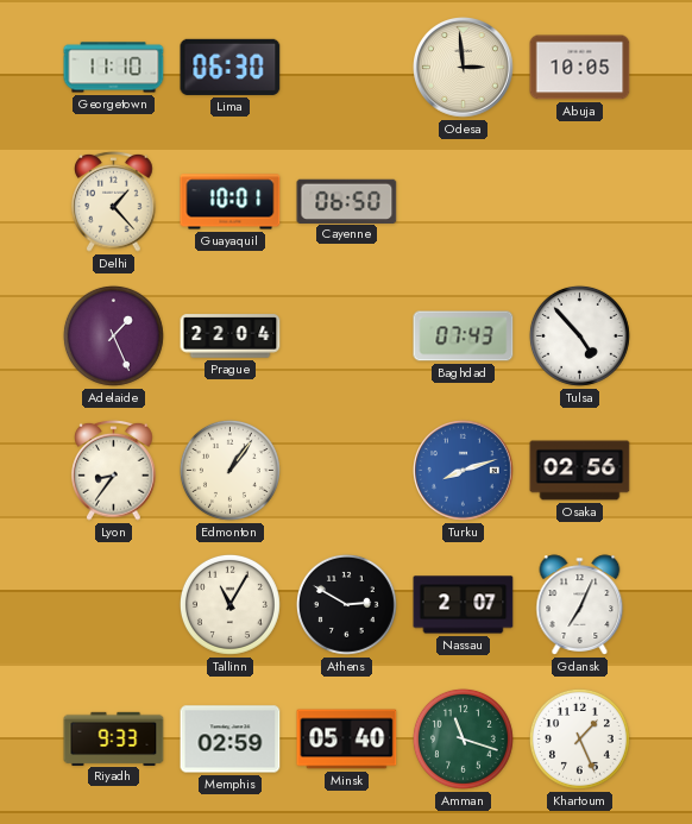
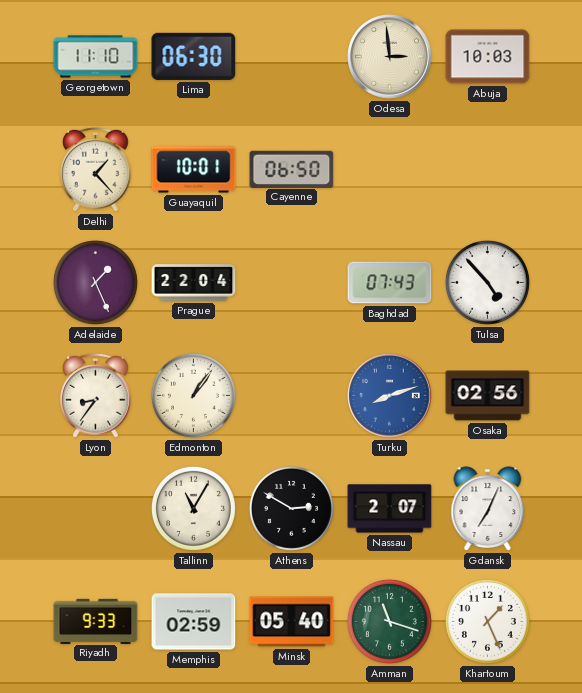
Abuja: 10:05 -> 10:03
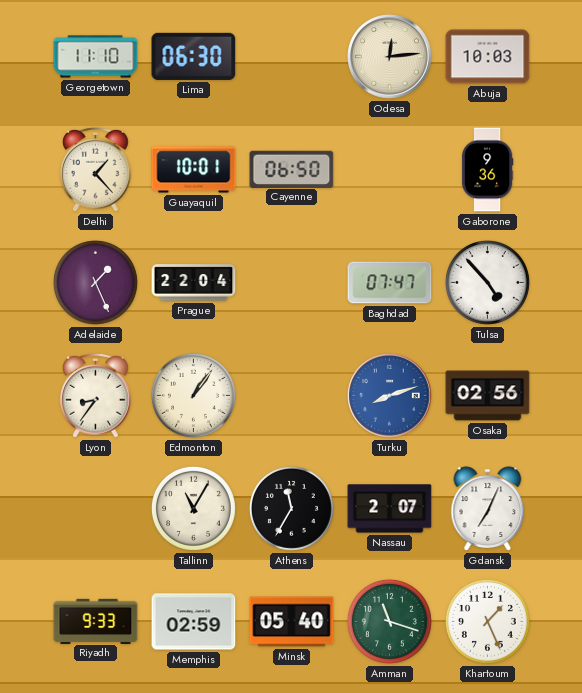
Odesa: 2:59 -> 12:14
Gaborone: none -> 9:36
Baghdad: 07:43 -> 07:47
Athens: 2:50 -> 11:35
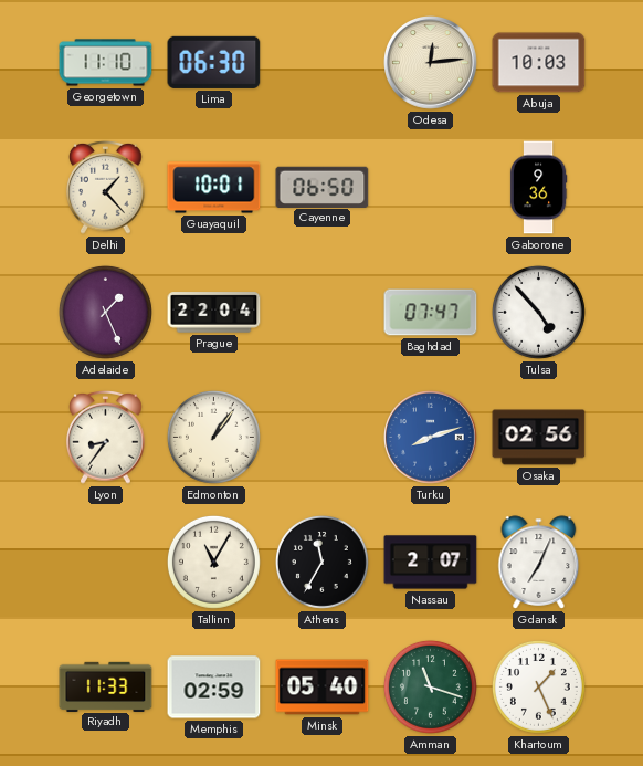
Riyadh: 9:33 -> 11:33
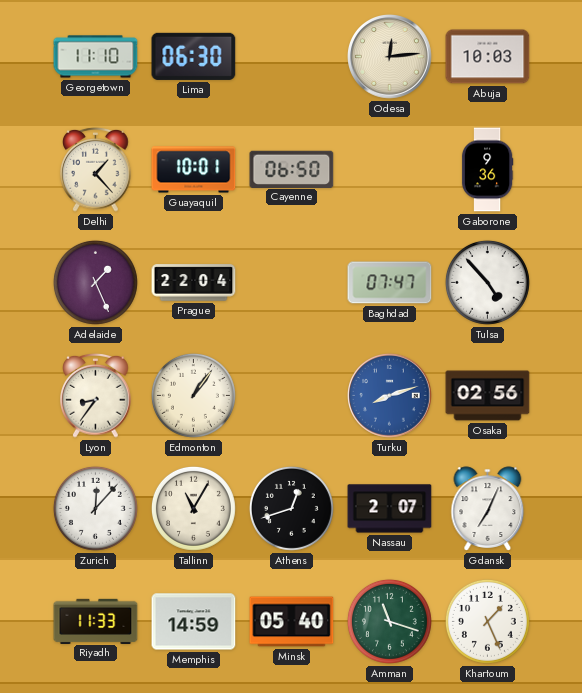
Zurich: none -> 12:07
Athens: 11:35 -> 12:42
Memphis: 02:59 -> 14:59
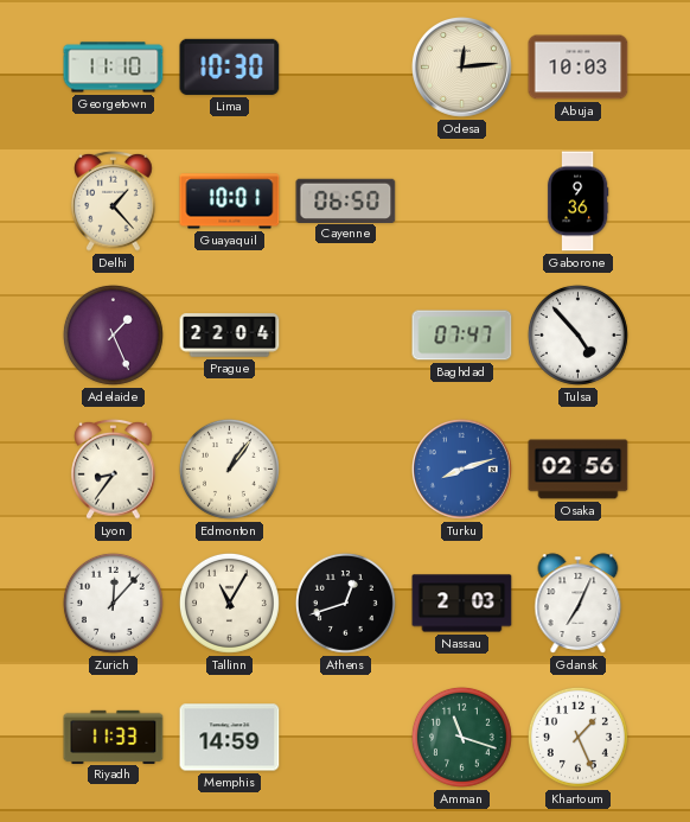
Lima: 06:30 -> 10:30
Nassau: 2:07 -> 2:03
Minsk: 05:40 -> none
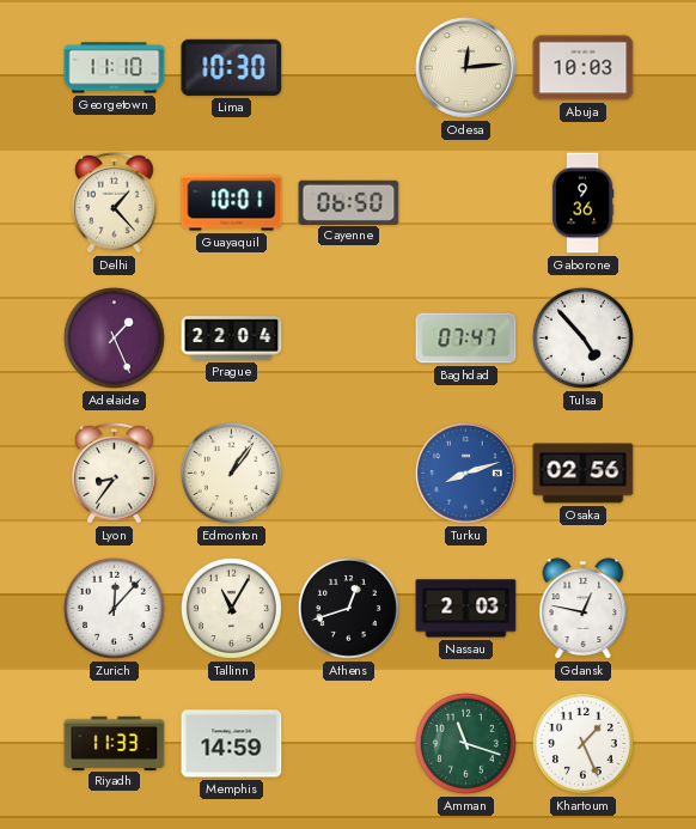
Gdansk: 7:04 -> 12:47
